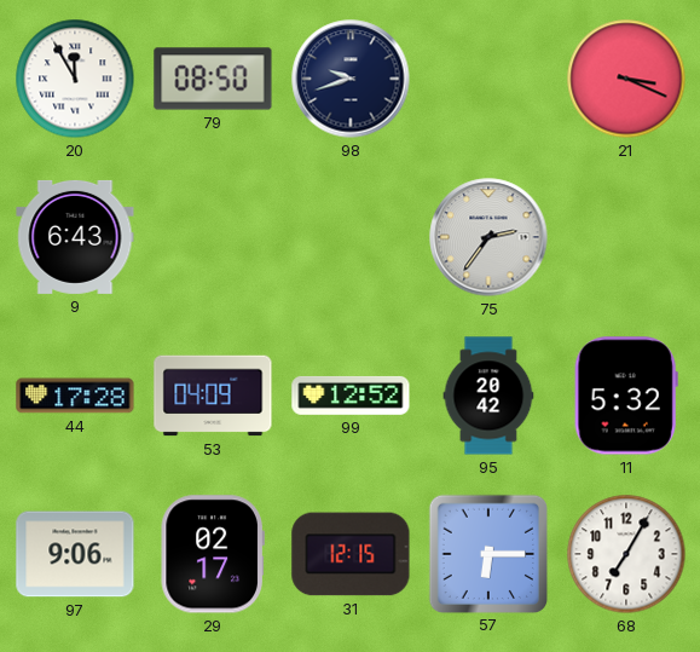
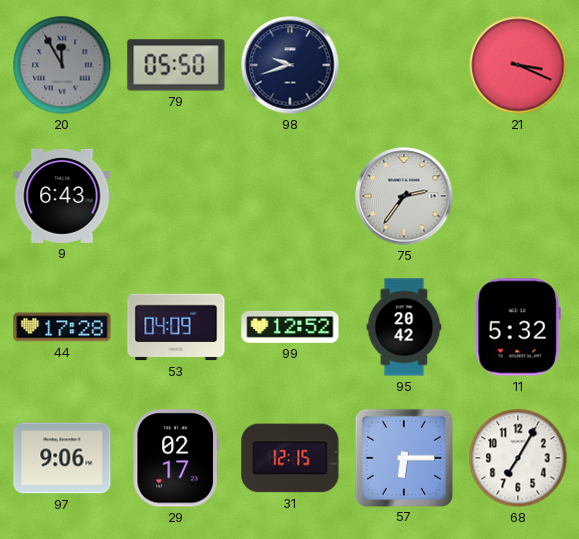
20 dial: white -> grey
79: 08:50 -> 05:50
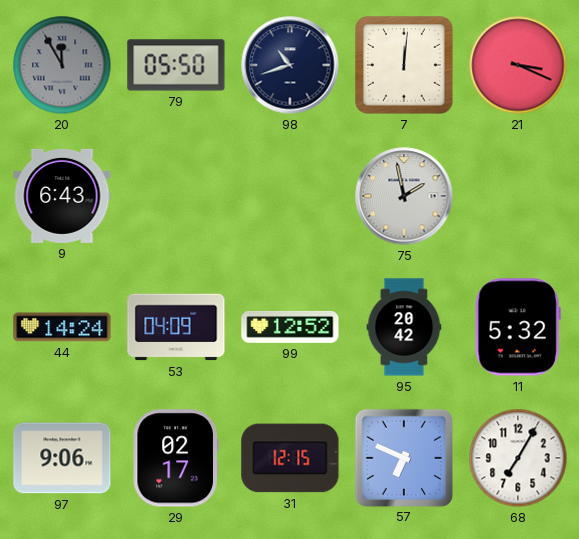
98: 9:42 -> 10:42
7: none -> 12:01
75: 2:36 -> 1:58
44: 17:28 -> 14:24
57: 6:15 -> 6:49
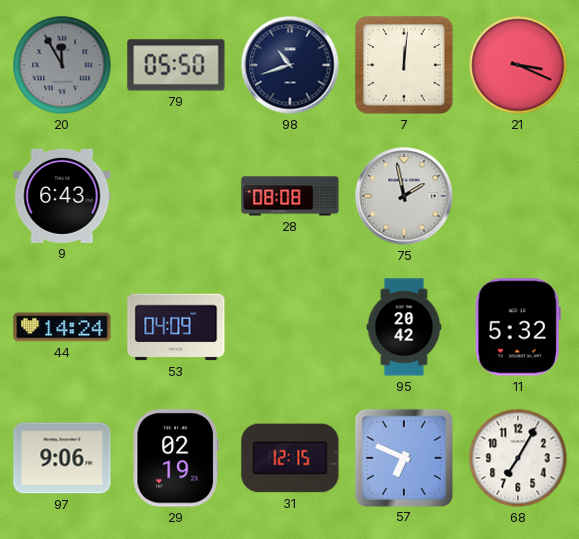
28: none -> 08:08
99: 12:52 -> none
29: 02:17 -> 02:19
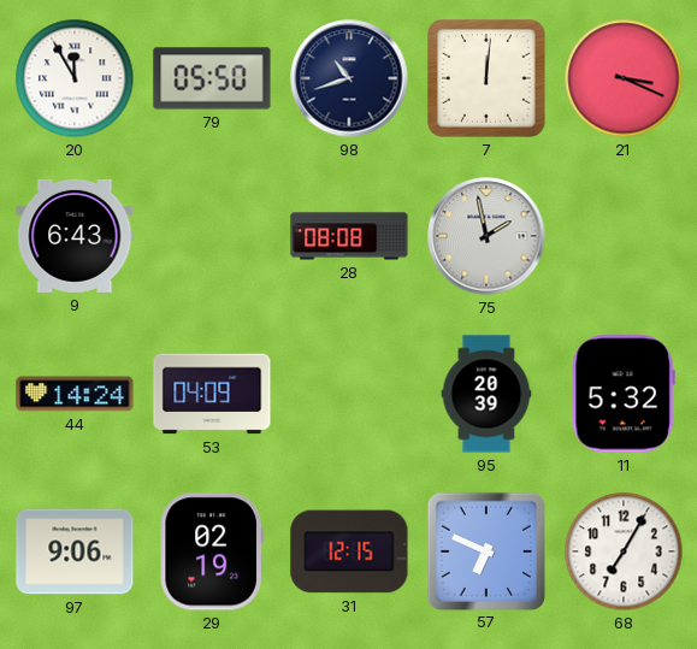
20 dial: grey -> white
95: 20:42 -> 20:39
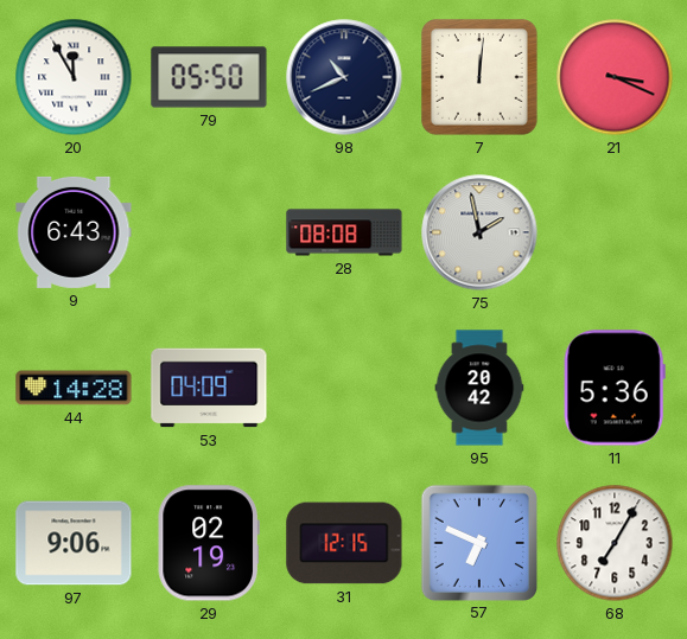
98: 10:42 -> 10:41
44: 14:24 -> 14:28
95: 20:39 -> 20:42
11: 5:32 -> 5:36
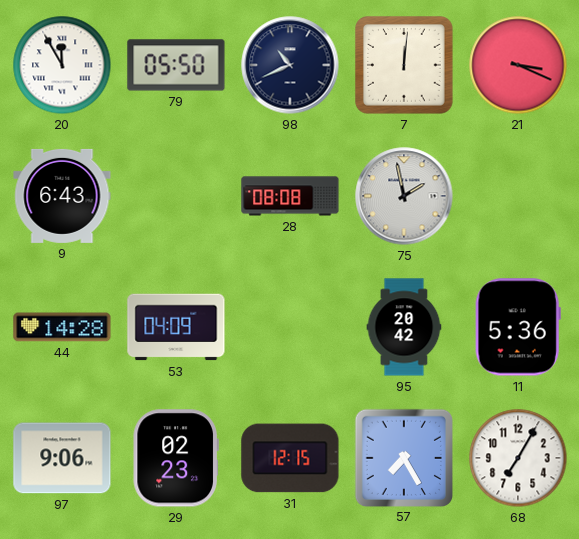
29: 02:19 -> 02:23
57: 6:49 -> 7:25
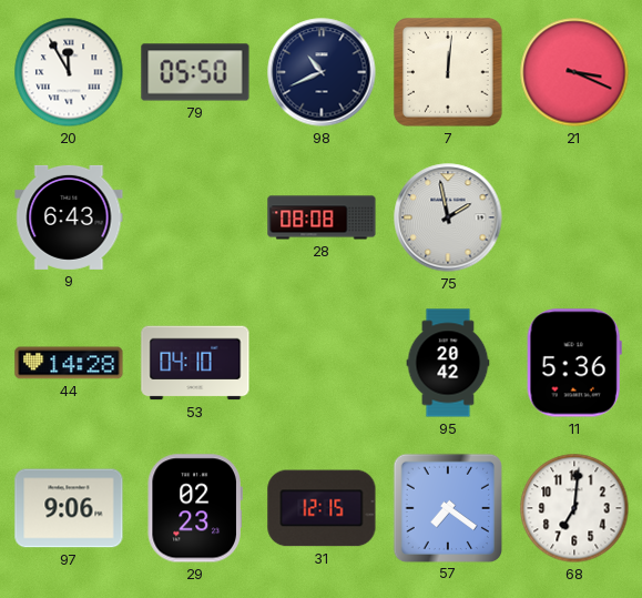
53: 04:09 -> 04:10
57: 7:25 -> 7:21
68: 7:05 -> 7:01
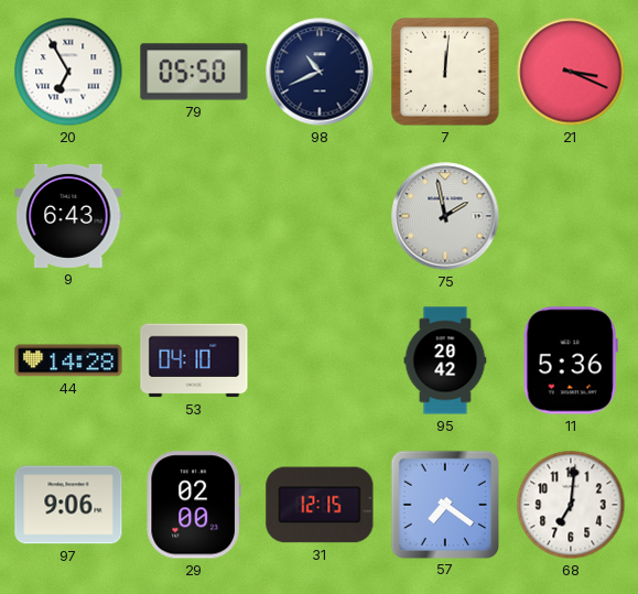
20: 11:55 -> 6:55
28: 08:08 -> none
29: 02:23 -> 02:00
